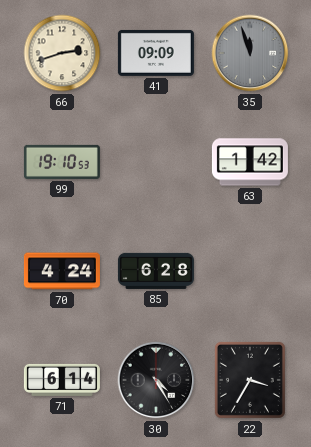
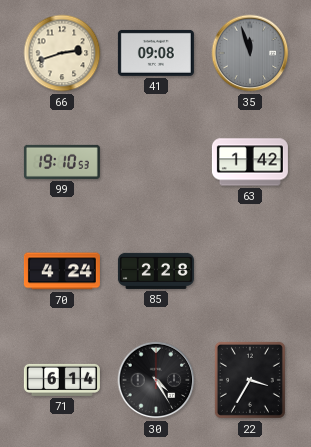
41: 09:09 -> 09:08
85: 6:28 -> 2:28
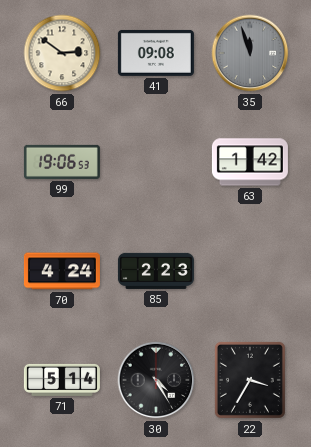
66: 2:42 -> 2:51
99: 19:10 -> 19:06
85: 2:28 -> 2:23
71: 6:14 -> 5:14
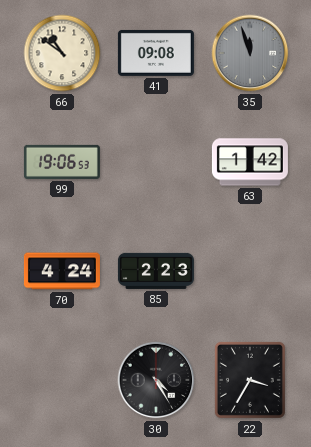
66: 2:51 -> 10:51
71: 5:14 -> none
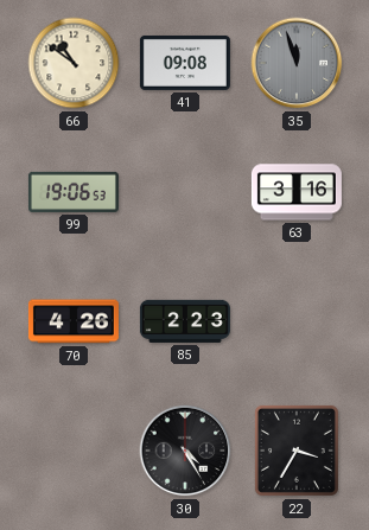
63: 1:42 -> 3:16
70: 4:24 -> 4:26
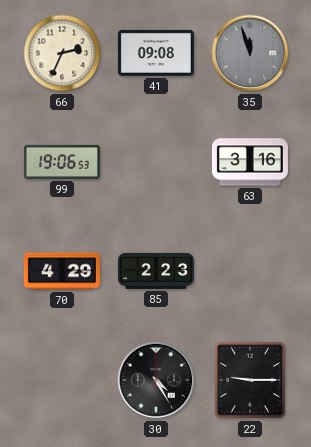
66: 10:51 -> 2:34
70: 4:26 -> 4:29
22: 3:35 -> 9:15
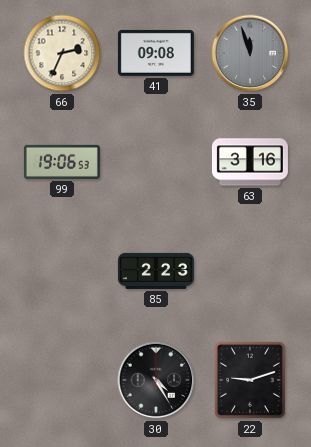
70: 4:29 -> none
22: 9:15 -> 9:12
